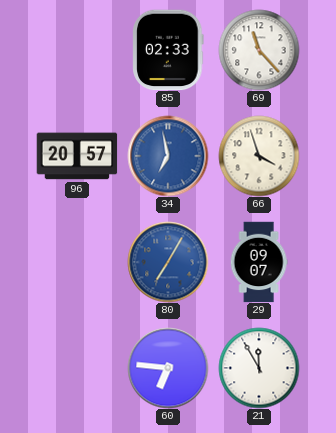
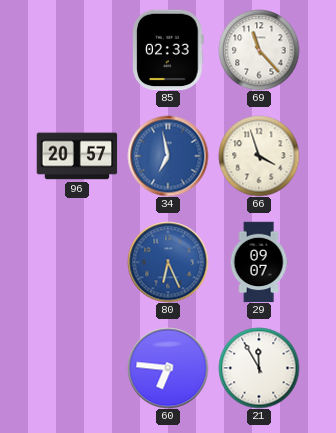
80: 7:05 -> 6:26
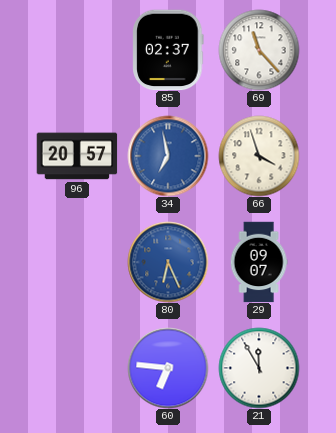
85: 02:33 -> 02:37
